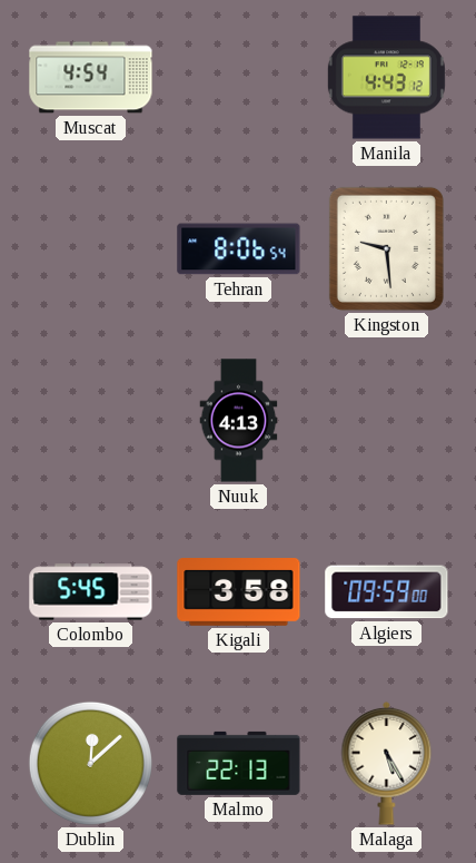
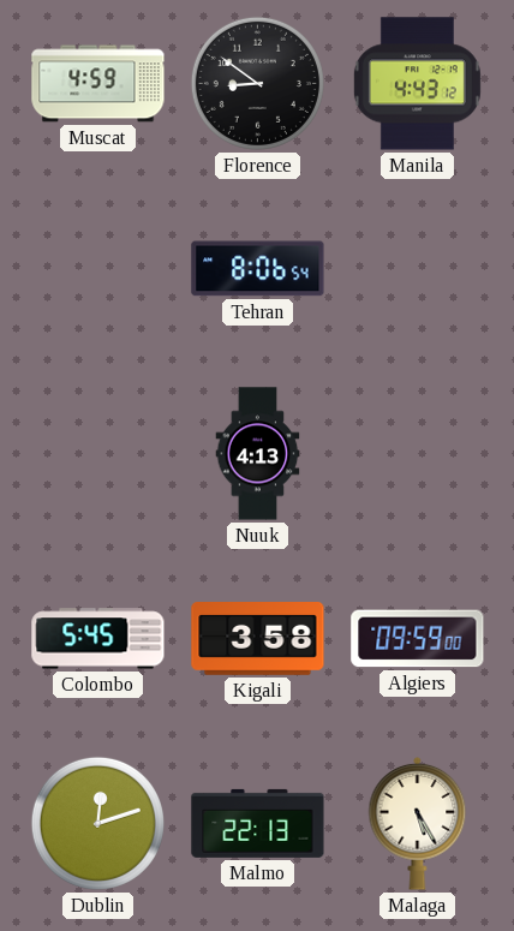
Muscat: 4:54 -> 4:59
Florence: none -> 8:51
Kingston: 9:29 -> none
Dublin: 12:08 -> 12:12
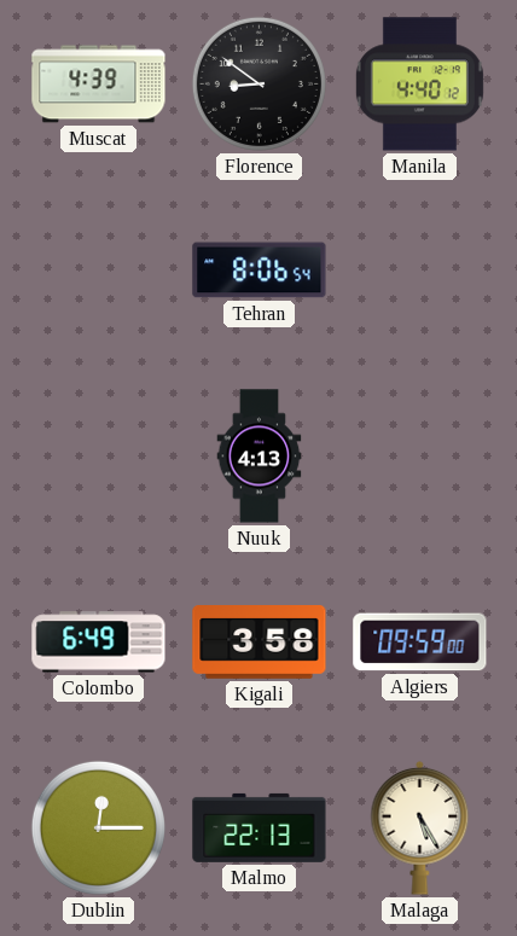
Muscat: 4:59 -> 4:39
Manila: 4:43 -> 4:40
Colombo: 5:45 -> 6:49
Dublin: 12:12 -> 12:15
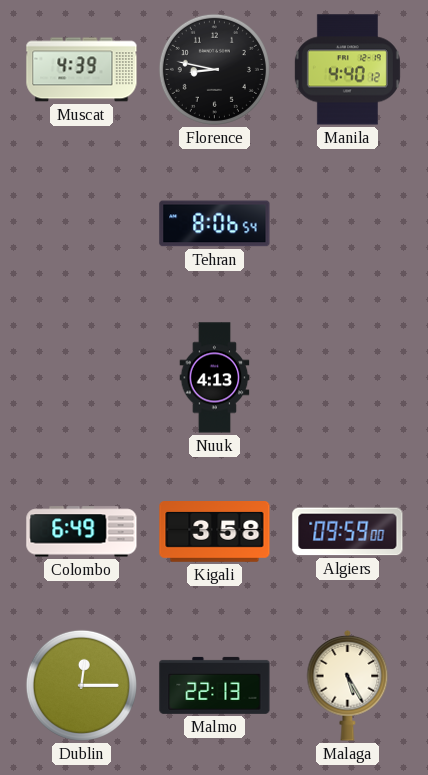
Florence: 8:51 -> 8:47
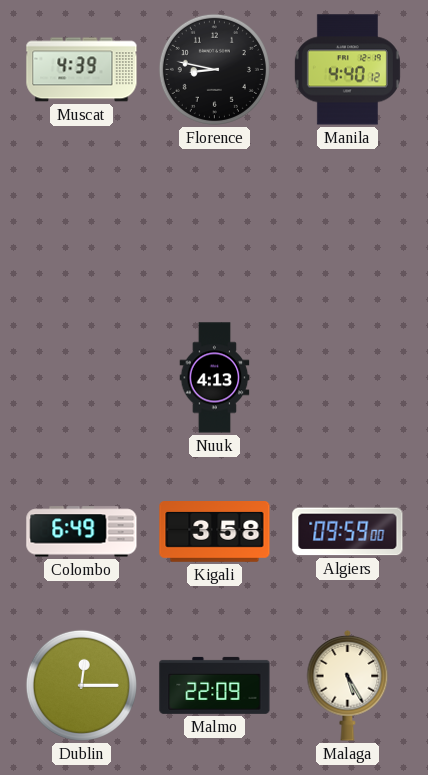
Tehran: 8:06 -> none
Malmo: 22:13 -> 22:09
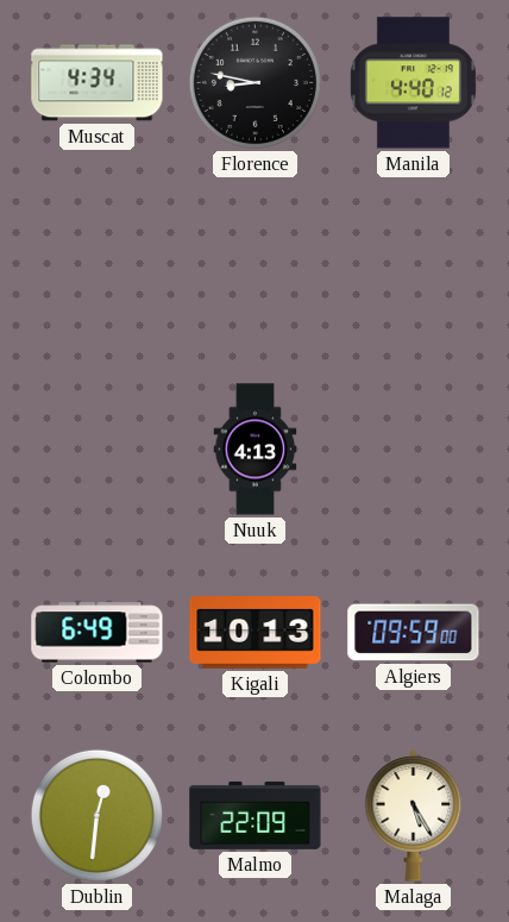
Muscat: 4:39 -> 4:34
Kigali: 3:58 -> 10:13
Dublin: 12:15 -> 12:31
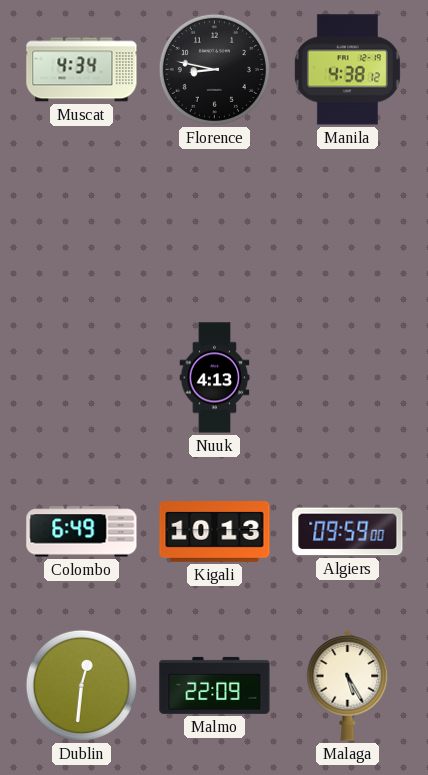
Manila: 4:40 -> 4:38
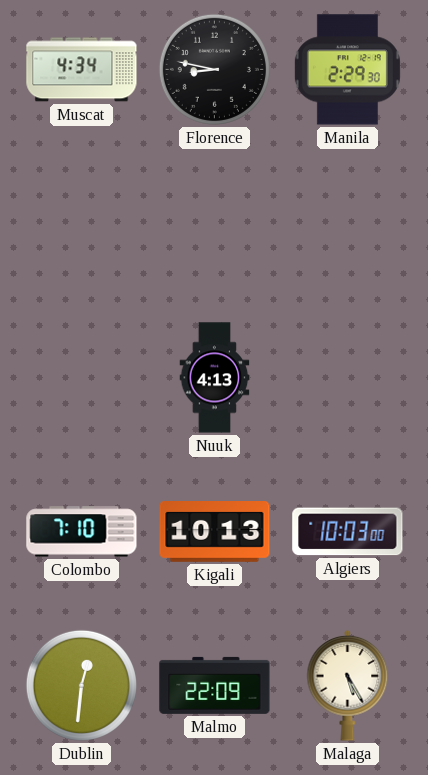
Manila: 4:38 -> 2:29
Colombo: 6:49 -> 7:10
Algiers: 09:59 -> 10:03
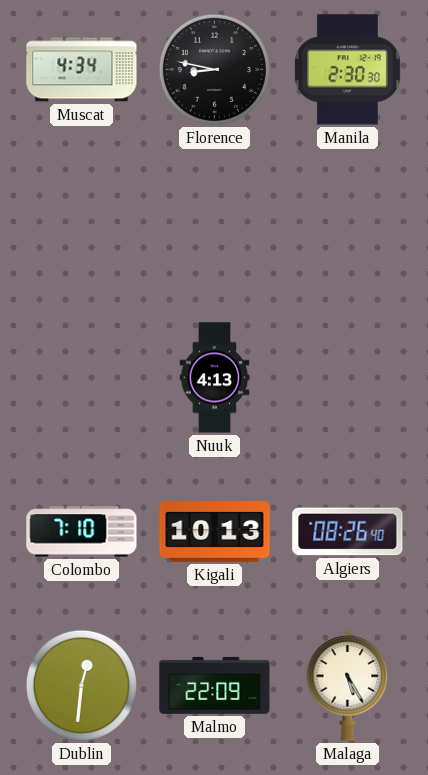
Manila: 2:29 -> 2:30
Algiers: 10:03 -> 08:26
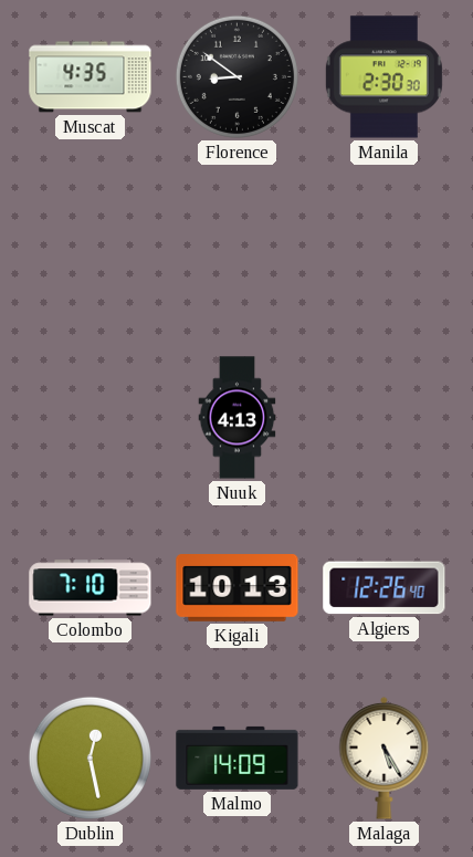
Muscat: 4:34 -> 4:35
Florence: 8:47 -> 8:51
Algiers: 08:26 -> 12:26
Dublin: 12:31 -> 12:28
Malmo: 22:09 -> 14:09
